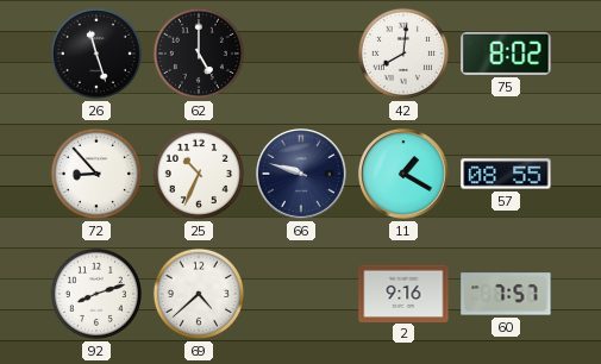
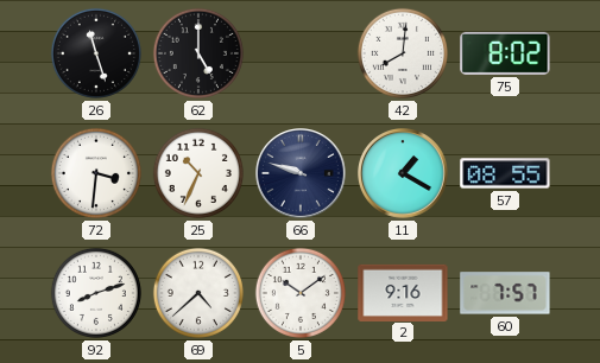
72: 8:53 -> 3:31
5: none -> 10:09
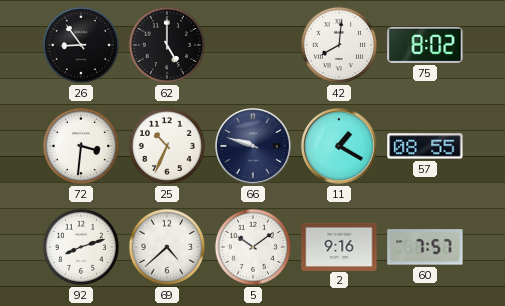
26: 11:27 -> 8:54
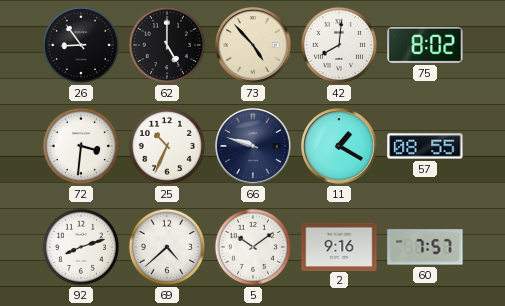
73: none -> 4:53
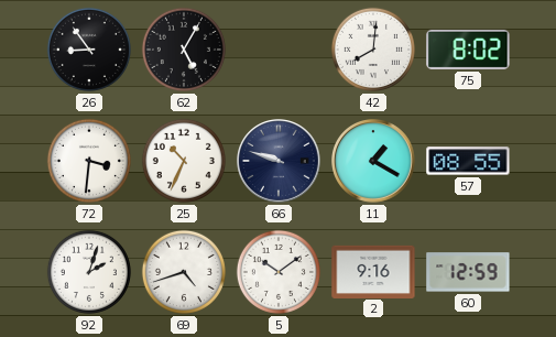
62: 5:00 -> 5:05
73: 4:53 -> none
92: 8:12 -> 2:03
69: 4:38 -> 4:42
60: 7:57 -> 12:59
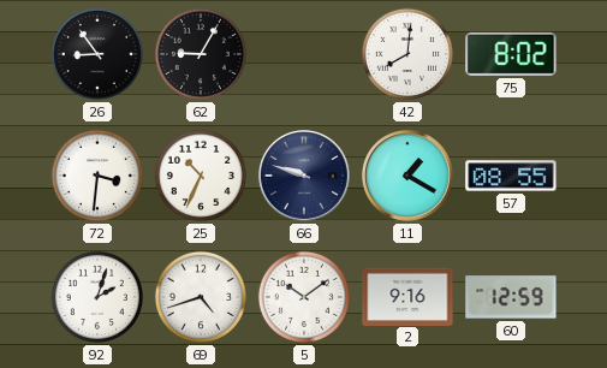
62: 5:05 -> 9:05
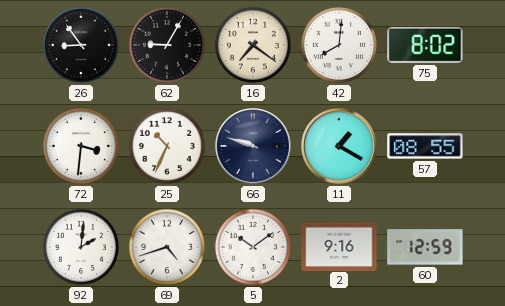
16: none -> 7:21
92: 2:03 -> 2:01
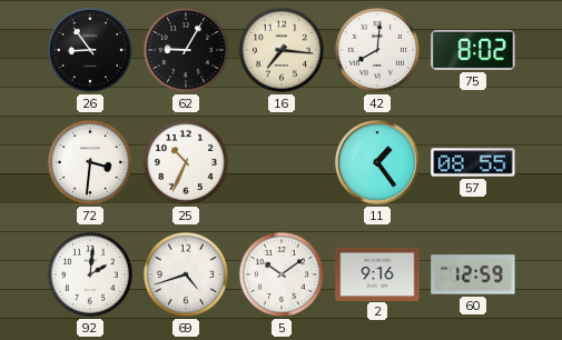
16: 7:21 -> 7:16
66: 9:48 -> none
11: 1:20 -> 1:24
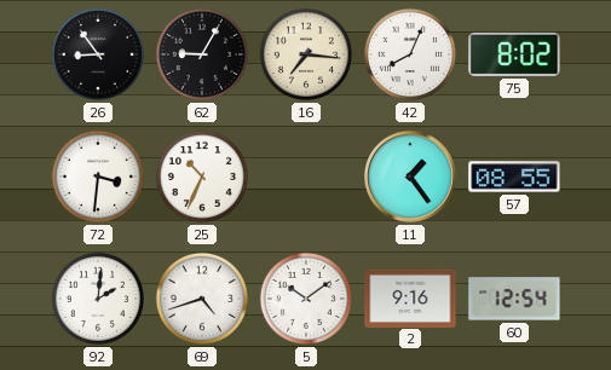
42: 8:01 -> 8:04
60: 12:59 -> 12:54
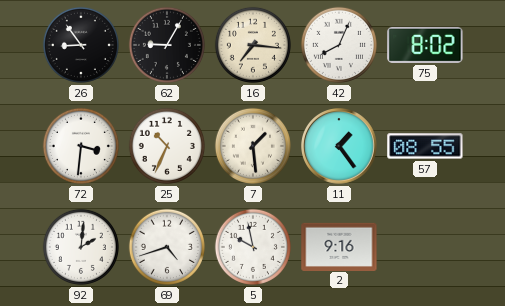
7: none -> 1:29
5: 10:09 -> 9:58
60: 12:54 -> none
